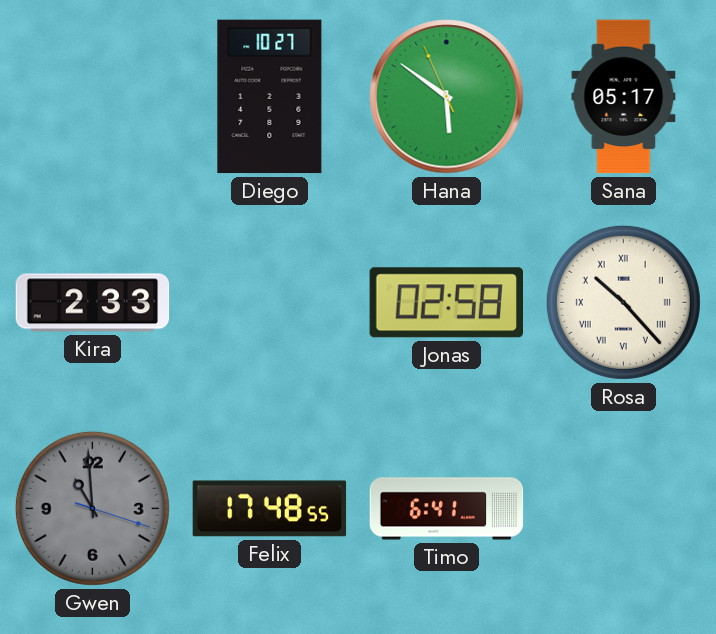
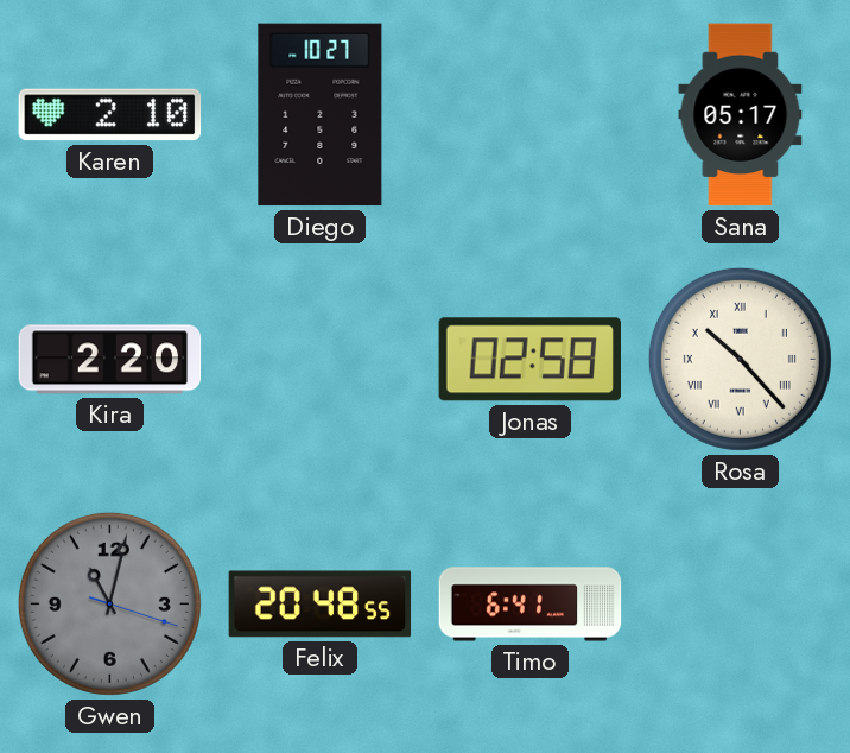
Karen: none -> 2:10
Hana: 5:50 -> none
Kira: 2:33 -> 2:20
Gwen: 10:59 -> 11:02
Felix: 17:48 -> 20:48
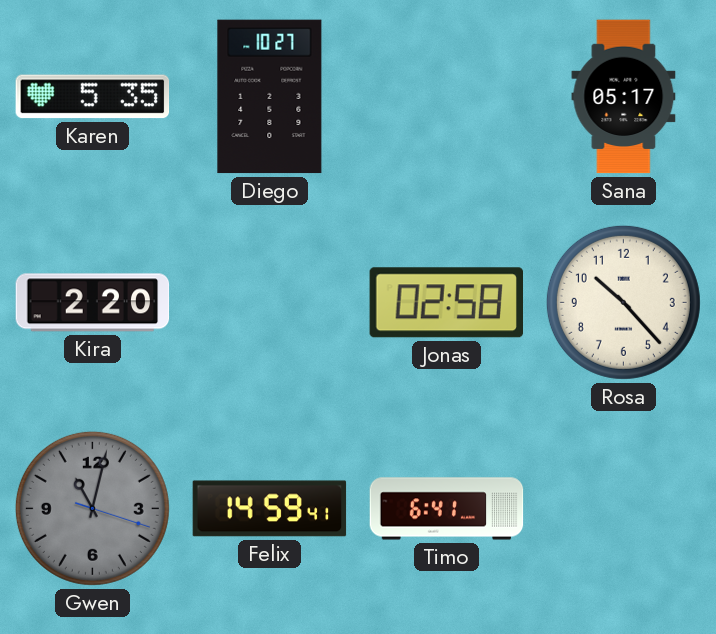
Karen: 2:10 -> 5:35
Rosa numerals: Roman -> Arabic
Felix: 20:48 -> 14:59
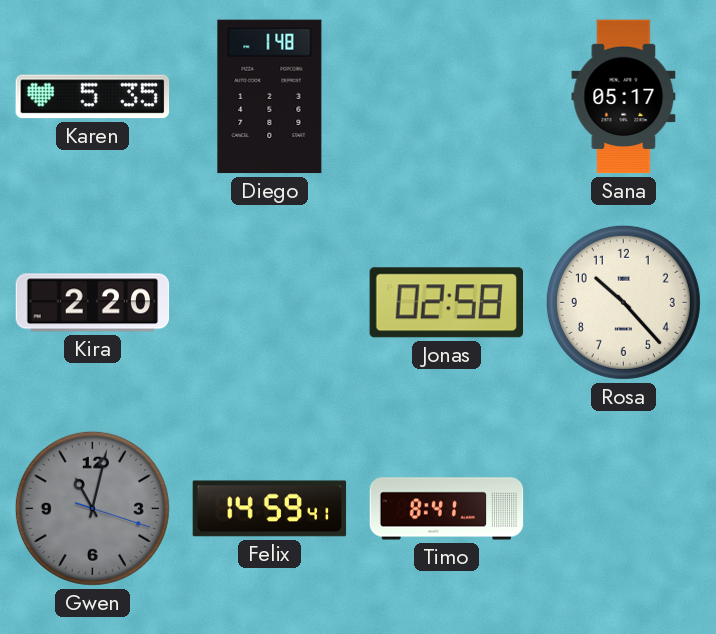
Diego: 10:27 -> 1:48
Timo: 6:41 -> 8:41
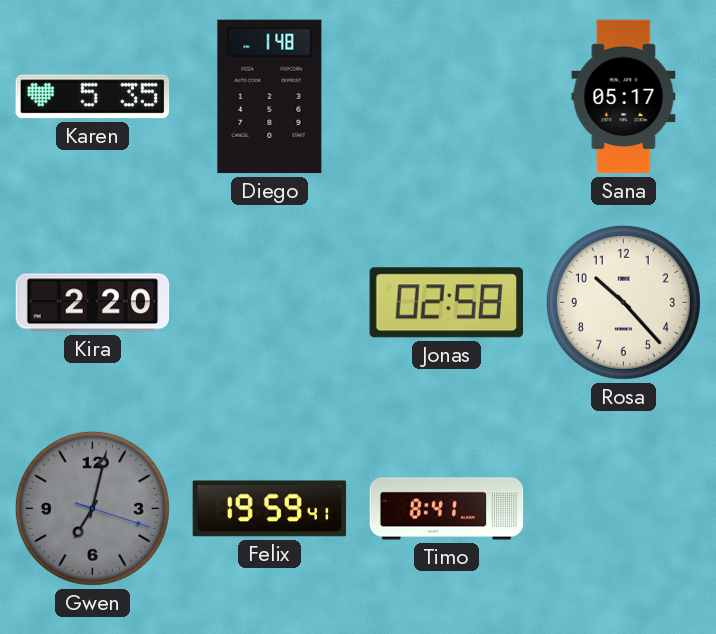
Gwen: 11:02 -> 7:02
Felix: 14:59 -> 19:59
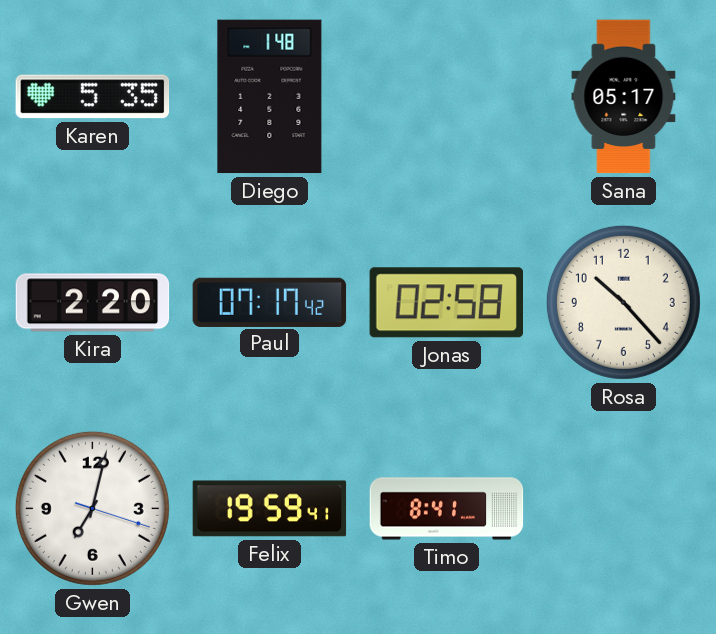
Paul: none -> 07:17
Gwen dial: grey -> white
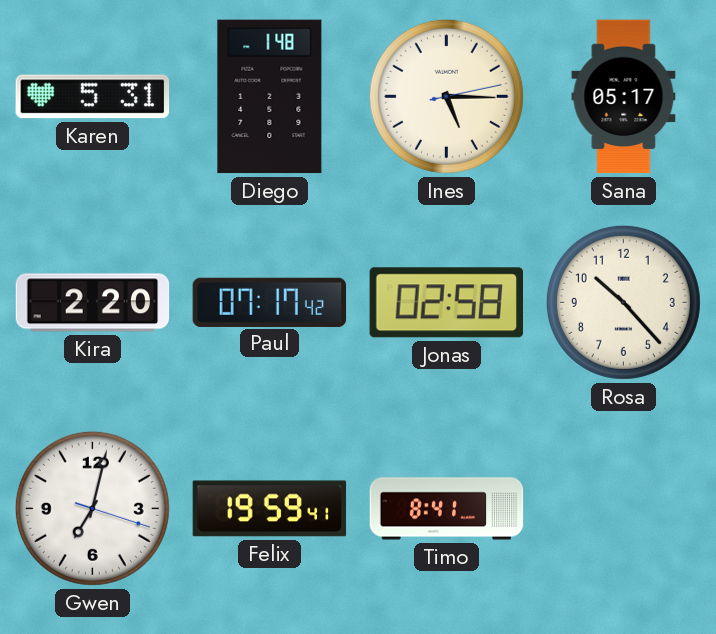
Karen: 5:35 -> 5:31
Ines: none -> 5:15
